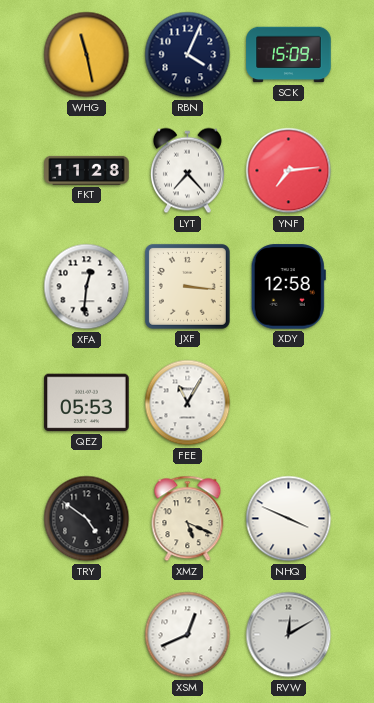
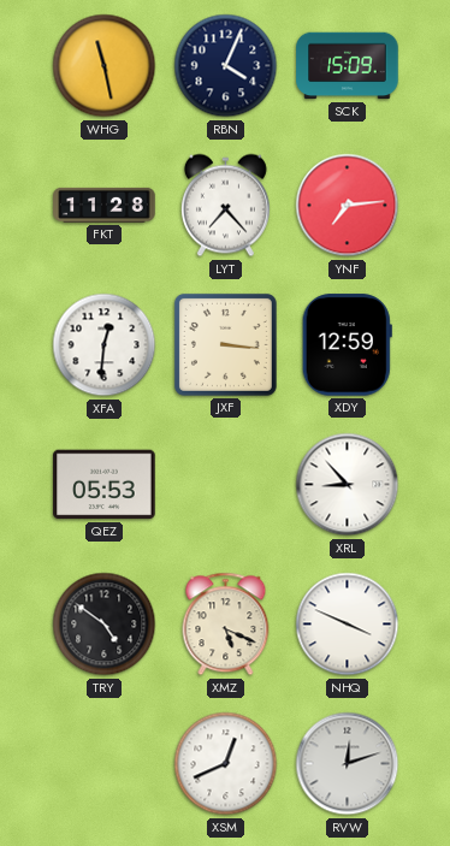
XDY: 12:58 -> 12:59
FEE: 11:05 -> none
XRL: none -> 8:53
RVW: 12:10 -> 12:12
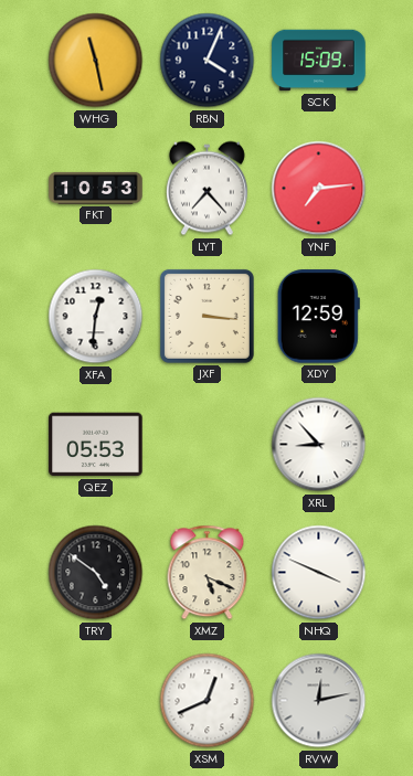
FKT: 11:28 -> 10:53
RVW: 12:12 -> 12:13
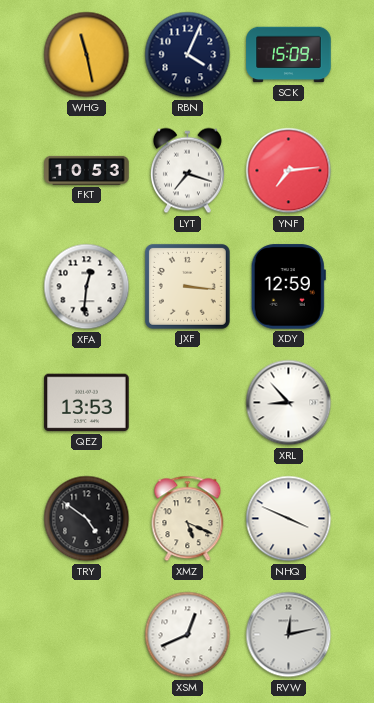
LYT: 7:23 -> 7:18
QEZ: 05:53 -> 13:53
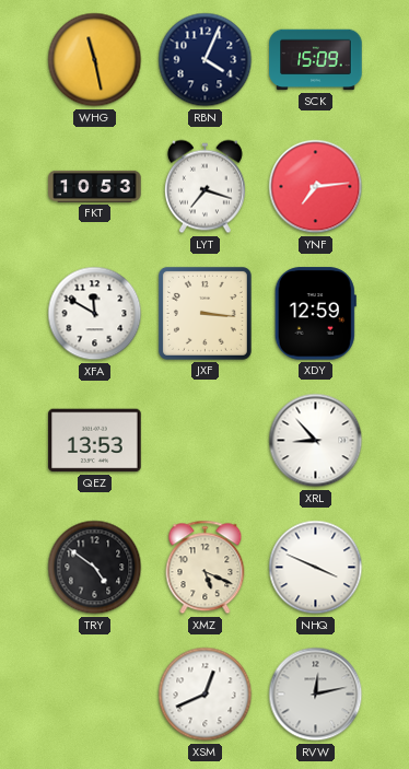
XFA: 12:31 -> 11:50
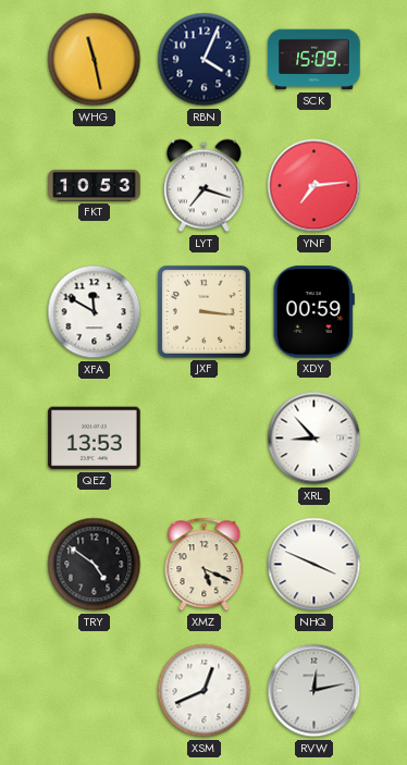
XDY: 12:59 -> 00:59
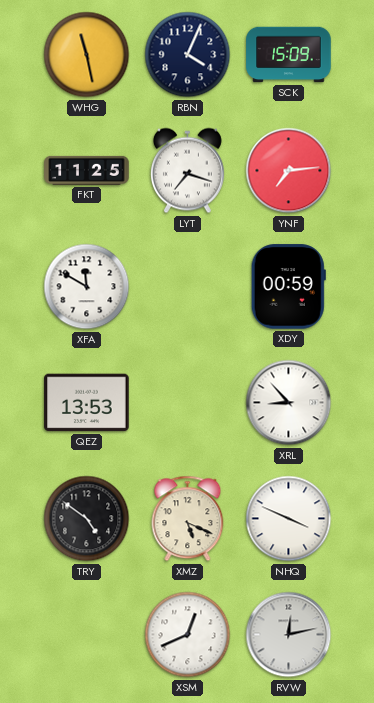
FKT: 10:53 -> 11:25
JXF: 3:16 -> none
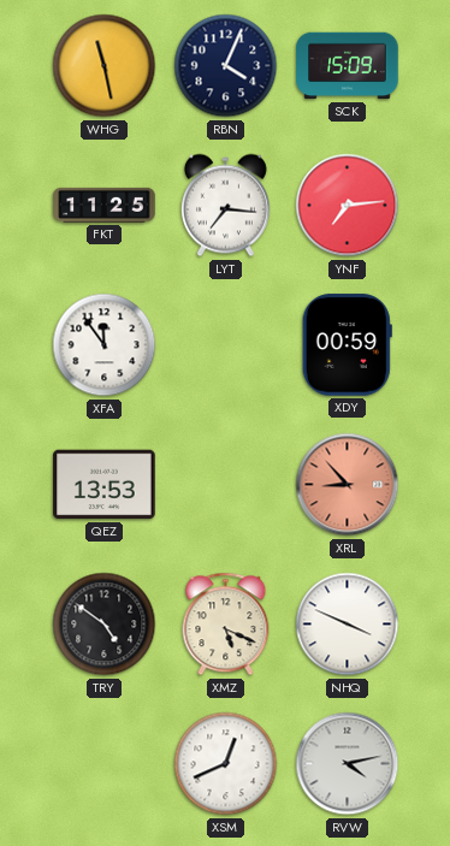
LYT: 7:18 -> 7:16
XFA: 11:50 -> 11:54
XRL dial: white -> salmon
RVW: 12:13 -> 4:13
